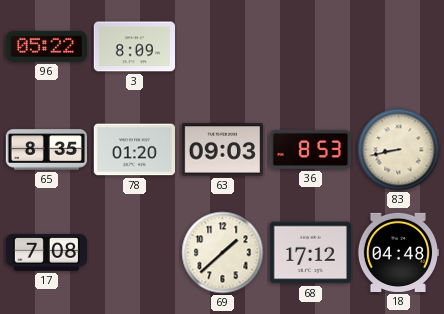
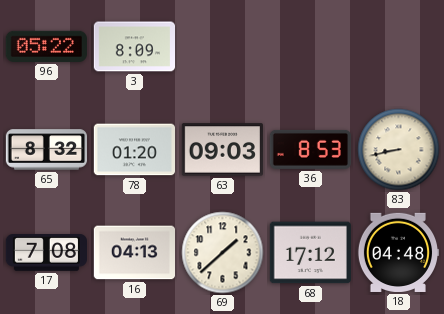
65: 8:35 -> 8:32
16: none -> 04:13
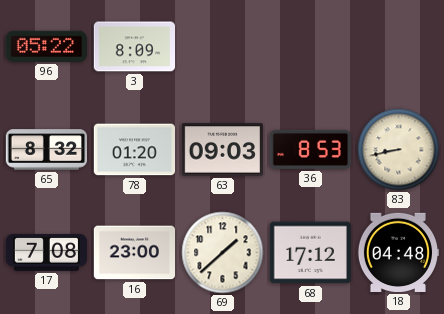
16: 04:13 -> 23:00
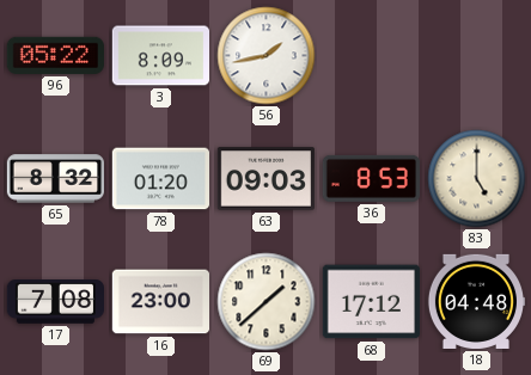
56: none -> 1:43
83: 8:43 -> 5:00
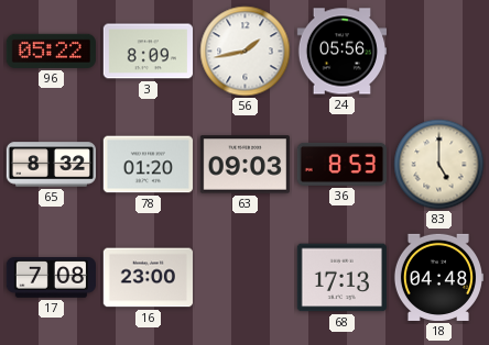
24: none -> 05:56
69: 1:38 -> none
68: 17:12 -> 17:13
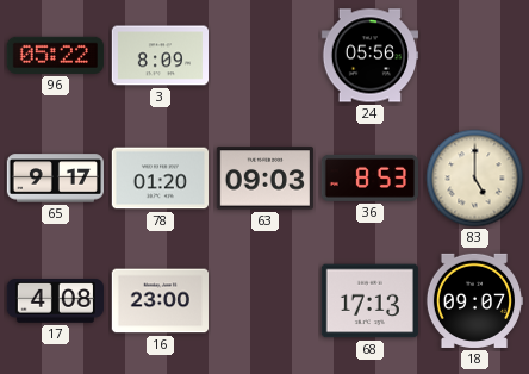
56: 1:43 -> none
65: 8:32 -> 9:17
17: 7:08 -> 4:08
18: 04:48 -> 09:07
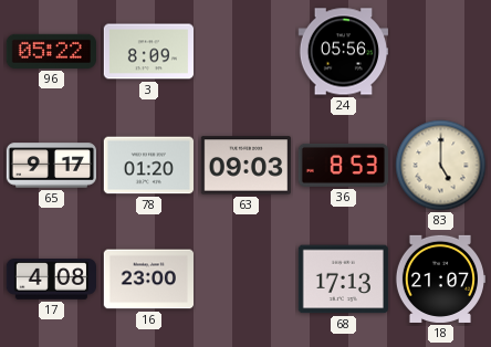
18: 09:07 -> 21:07
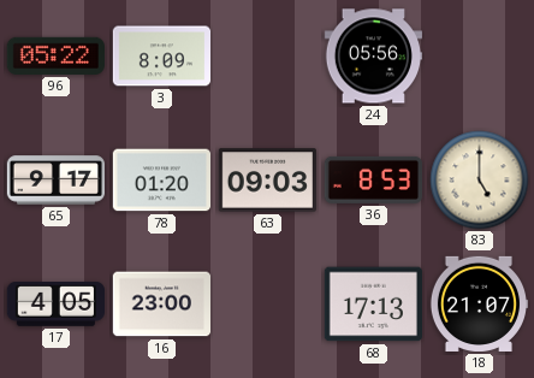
17: 4:08 -> 4:05
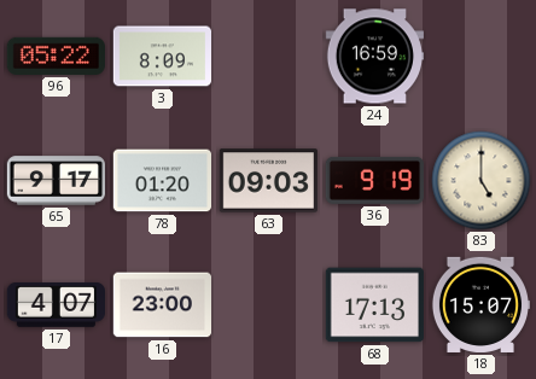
24: 05:56 -> 16:59
36: 8:53 -> 9:19
17: 4:05 -> 4:07
18: 21:07 -> 15:07
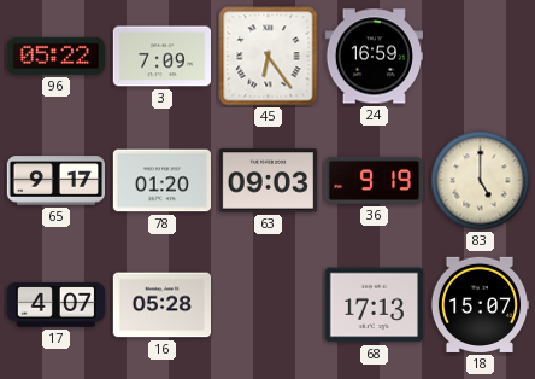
3: 8:09 -> 7:09
45: none -> 6:24
16: 23:00 -> 05:28
